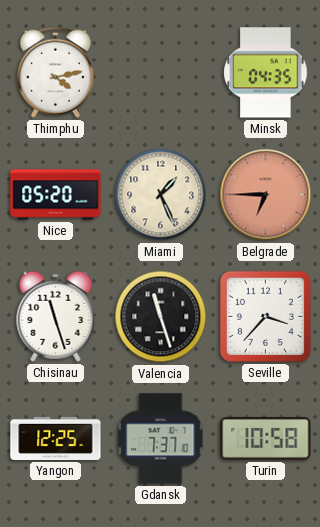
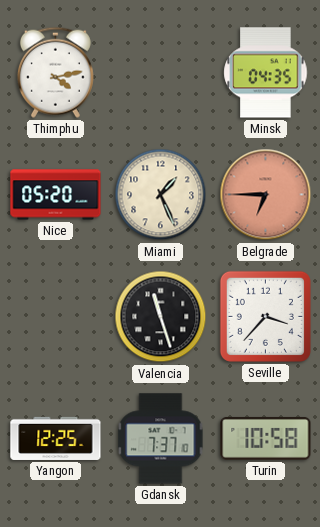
Chisinau: 11:27 -> none
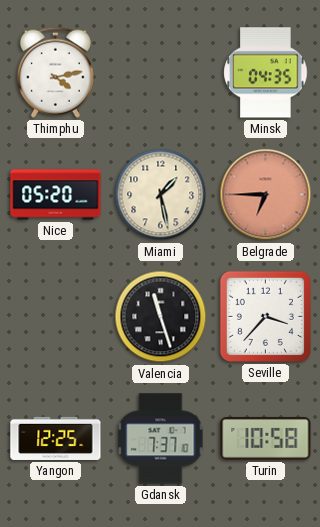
Miami: 1:26 -> 1:28
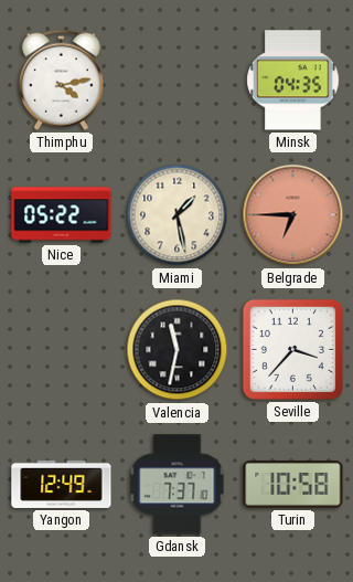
Nice: 05:20 -> 05:22
Valencia: 11:27 -> 11:32
Yangon: 12:25 -> 12:49
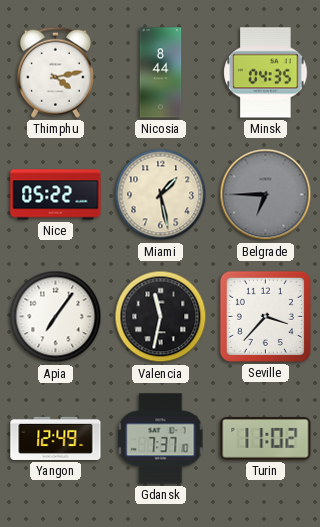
Nicosia: none -> 8:44
Belgrade dial: salmon -> grey
Apia: none -> 7:06
Turin: 10:58 -> 11:02
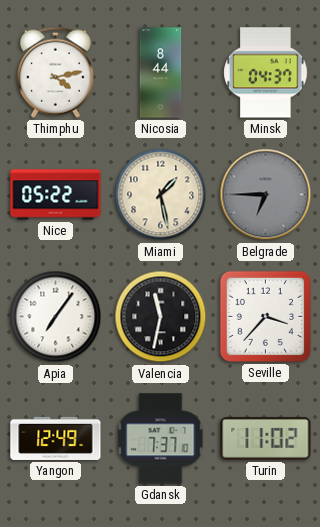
Minsk: 04:35 -> 04:37
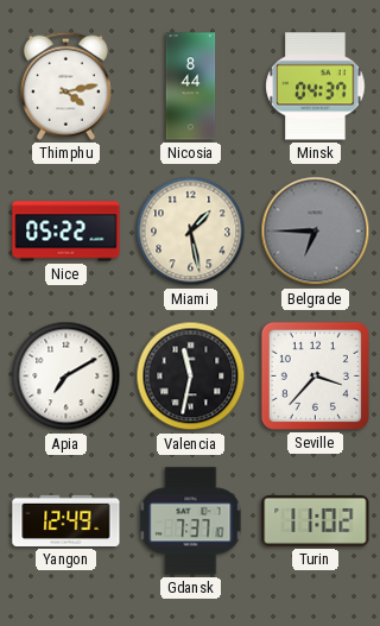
Apia: 7:06 -> 7:10
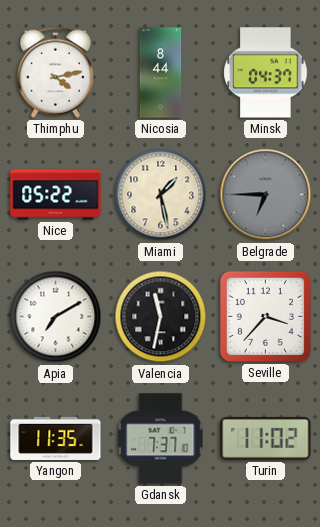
Yangon: 12:49 -> 11:35
